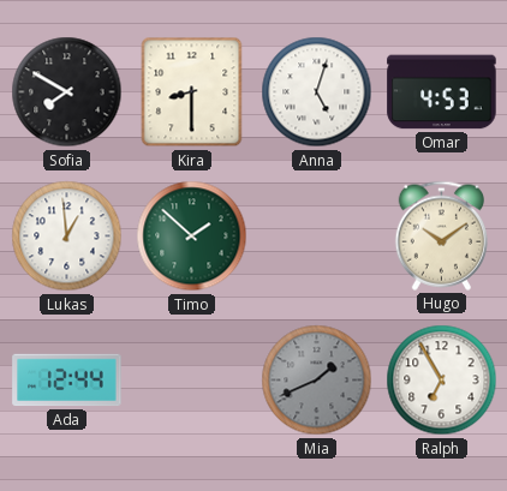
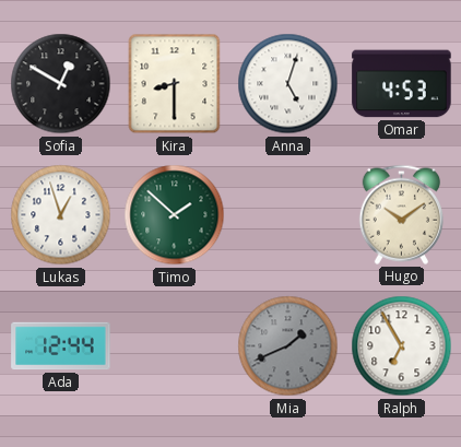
Sofia: 7:50 -> 12:50
Lukas: 12:59 -> 12:57
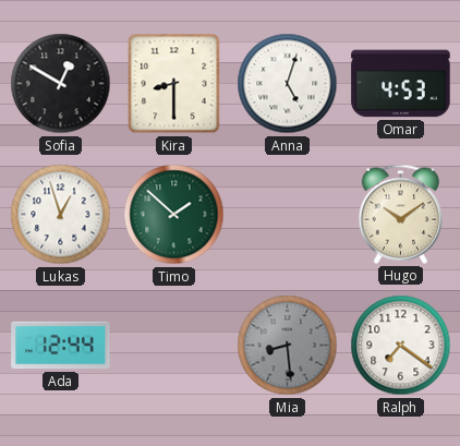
Mia: 1:41 -> 8:29
Ralph: 6:55 -> 7:21
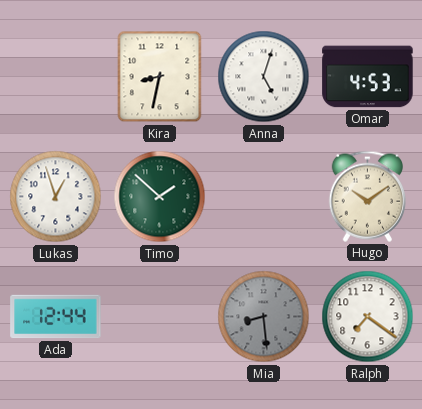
Sofia: 12:50 -> none
Kira: 8:30 -> 8:32
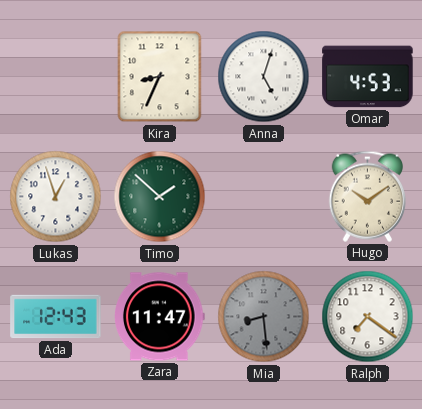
Kira: 8:32 -> 8:34
Ada: 12:44 -> 12:43
Zara: none -> 11:47
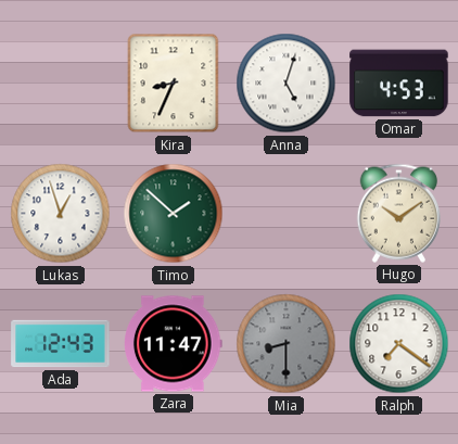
Mia: 8:29 -> 8:30
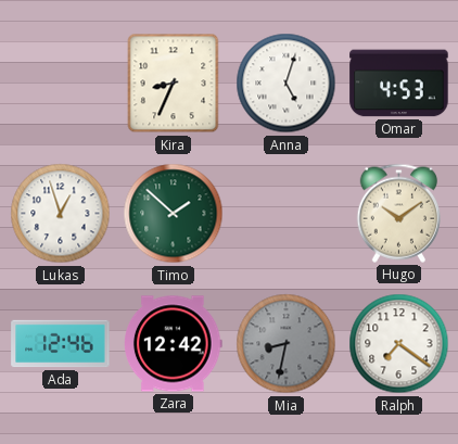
Ada: 12:43 -> 12:46
Zara: 11:47 -> 12:42
Mia: 8:30 -> 8:32
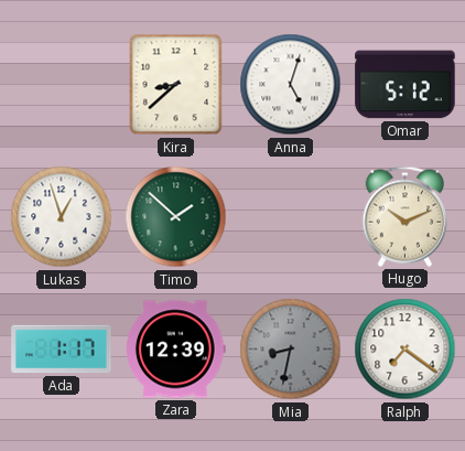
Kira: 8:34 -> 8:38
Omar: 4:53 -> 5:12
Hugo: 10:09 -> 10:11
Ada: 12:46 -> 1:17
Zara: 12:42 -> 12:39
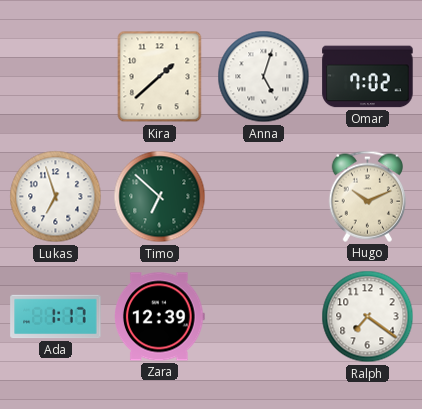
Kira: 8:38 -> 1:38
Omar: 5:12 -> 7:02
Lukas: 12:57 -> 6:57
Timo: 1:52 -> 6:52
Mia: 8:32 -> none
